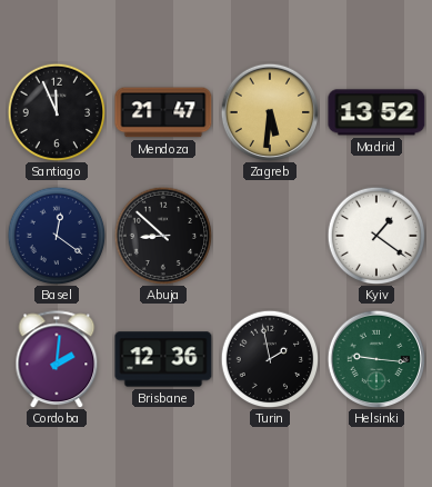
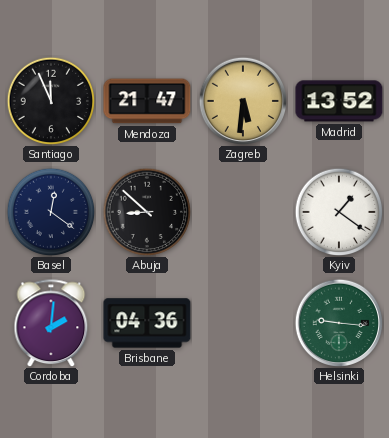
Brisbane: 12:36 -> 04:36
Turin: 1:58 -> none
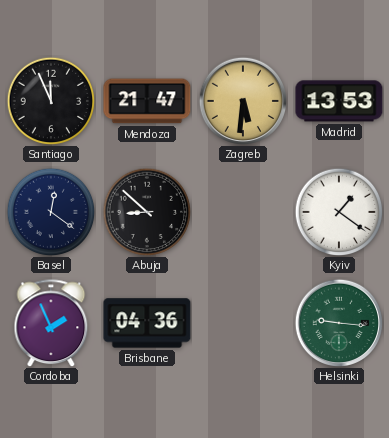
Madrid: 13:52 -> 13:53
Cordoba: 2:01 -> 1:56
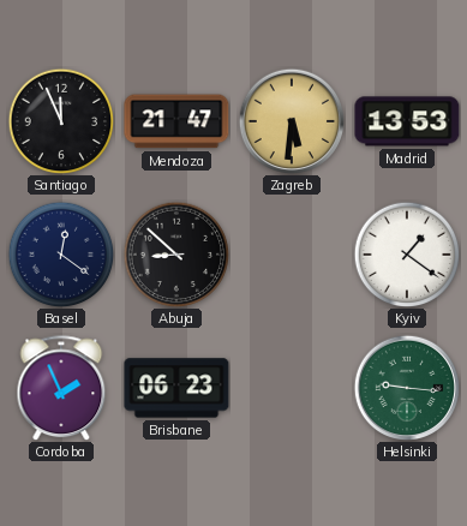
Brisbane: 04:36 -> 06:23
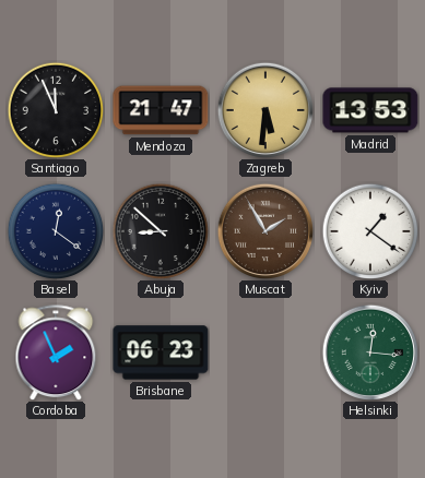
Muscat: none -> 1:55
Helsinki: 9:16 -> 12:16
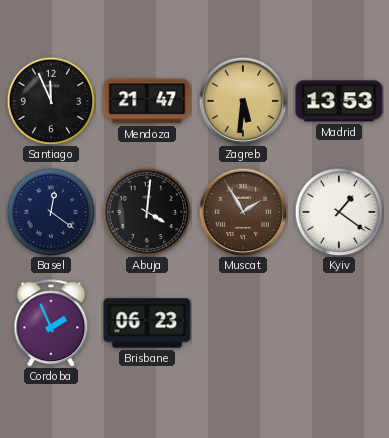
Abuja: 8:52 -> 4:01
Helsinki: 12:16 -> none
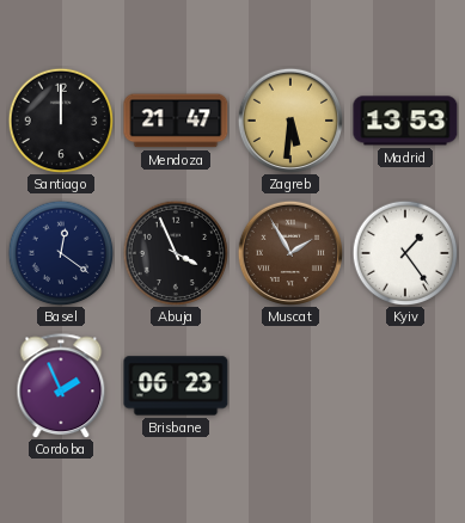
Santiago: 11:56 -> 12:00
Abuja: 4:01 -> 3:56
Kyiv: 1:21 -> 1:24
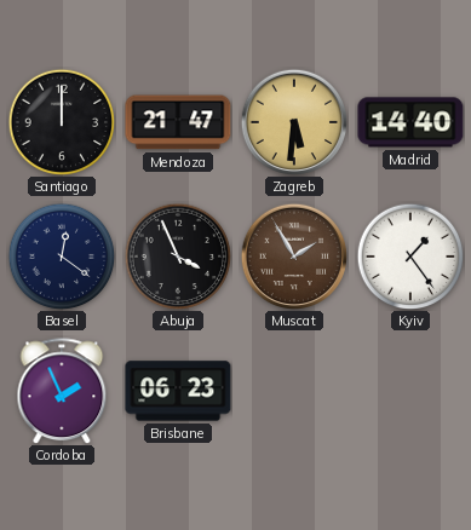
Madrid: 13:53 -> 14:40
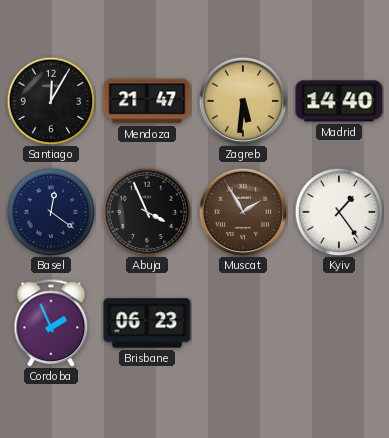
Santiago: 12:00 -> 12:05
